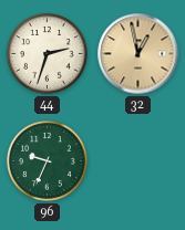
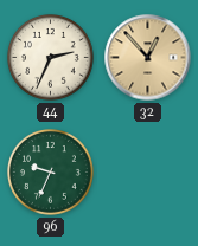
44: 2:33 -> 2:34
32: 12:58 -> 12:53
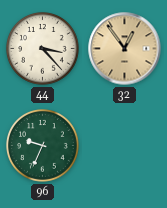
44: 2:34 -> 3:23
32: 12:53 -> 12:54
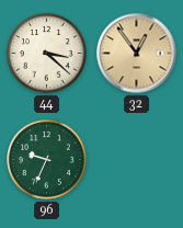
44: 3:23 -> 3:22
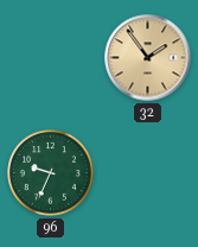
44: 3:22 -> none
32: 12:54 -> 1:54
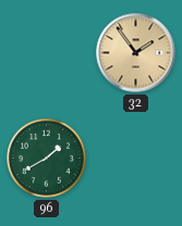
96: 9:34 -> 1:40
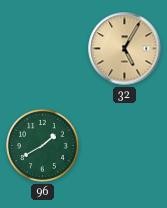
32: 1:54 -> 5:05
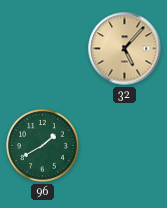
32: 5:05 -> 5:07
